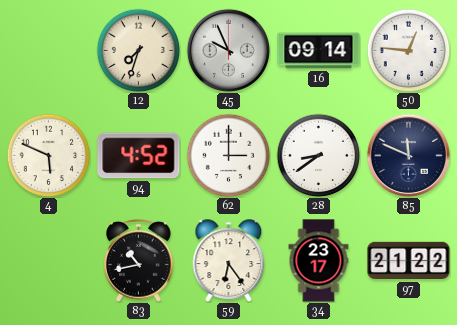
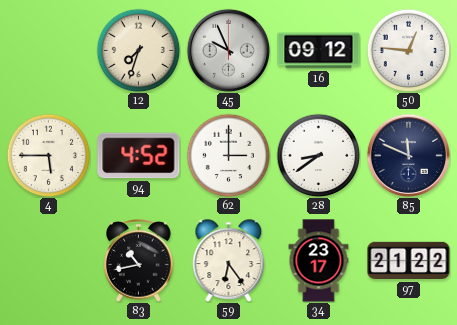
16: 09:14 -> 09:12
4: 5:49 -> 5:45
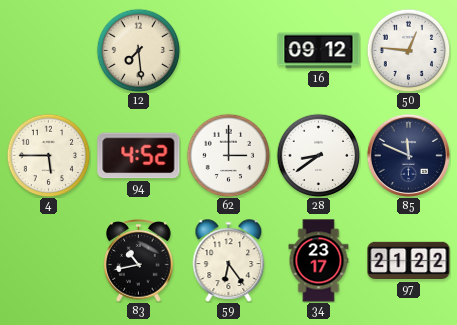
12: 7:33 -> 7:29
45: 9:56 -> none
